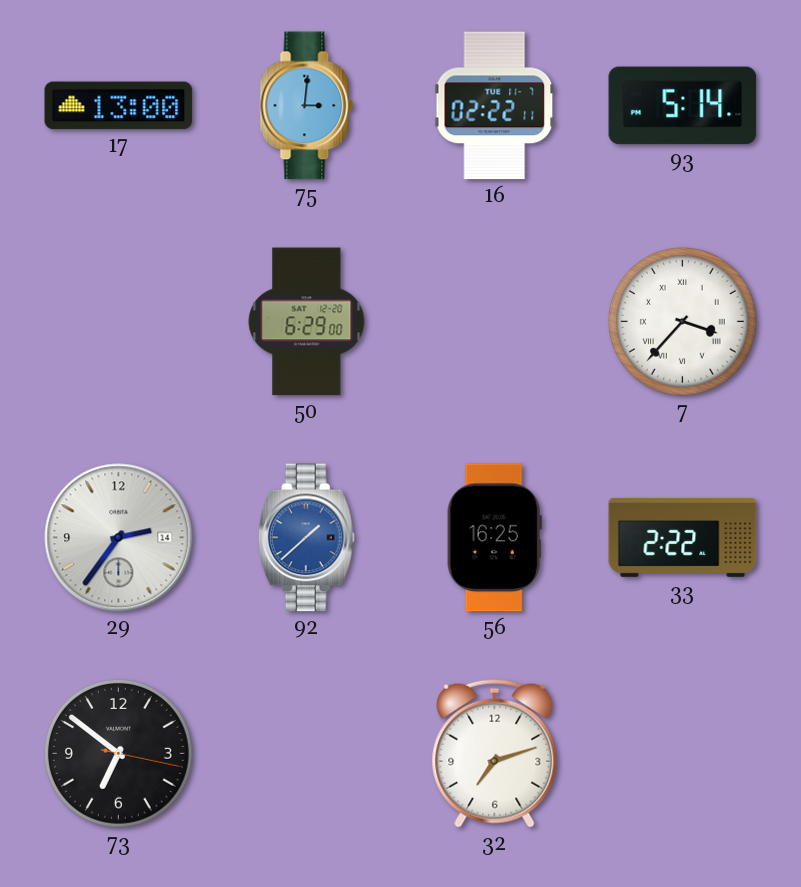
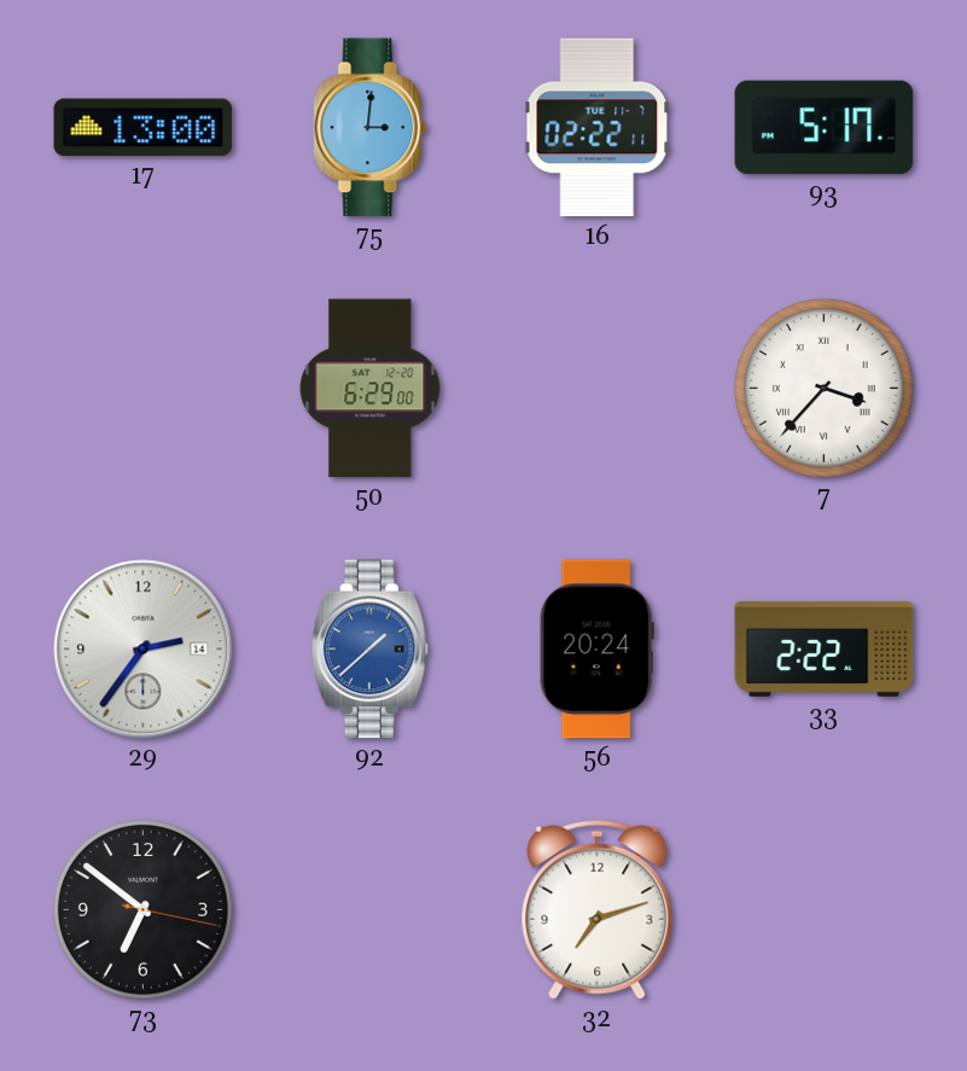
93: 5:14 -> 5:17
56: 16:25 -> 20:24
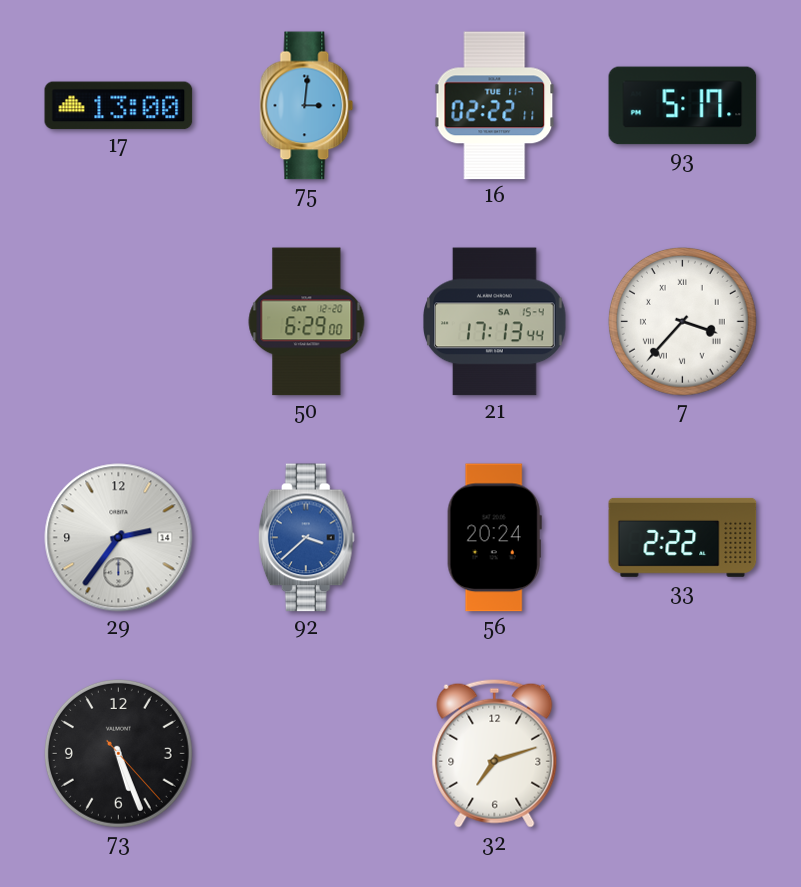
21: none -> 17:13
92: 1:38 -> 3:38
73: 6:51 -> 5:26
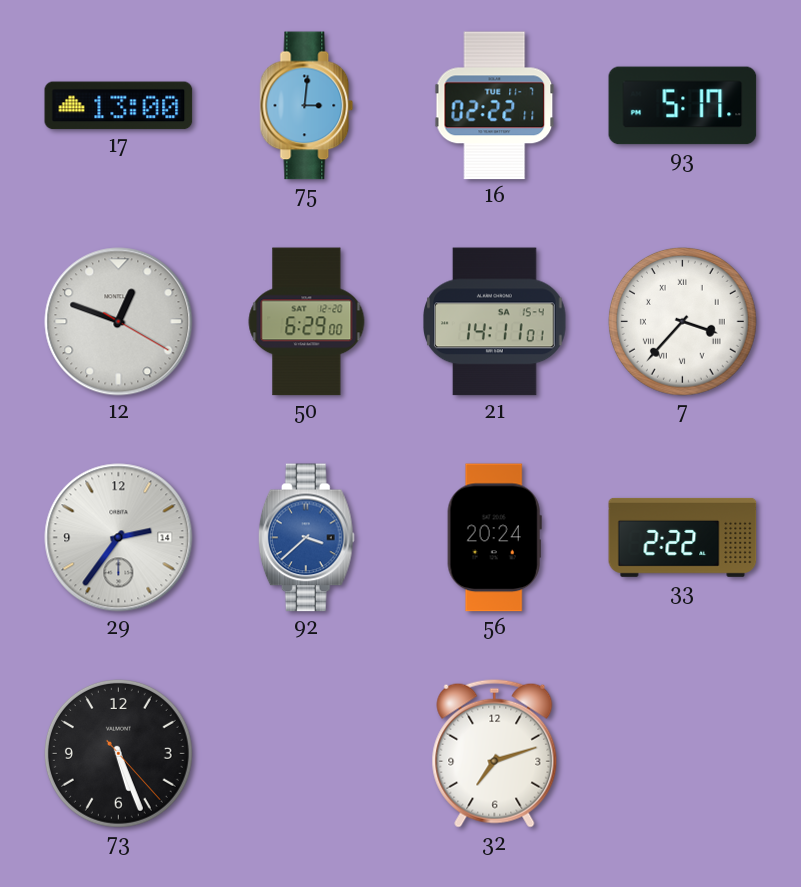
12: none -> 12:48
21: 17:13 -> 14:11
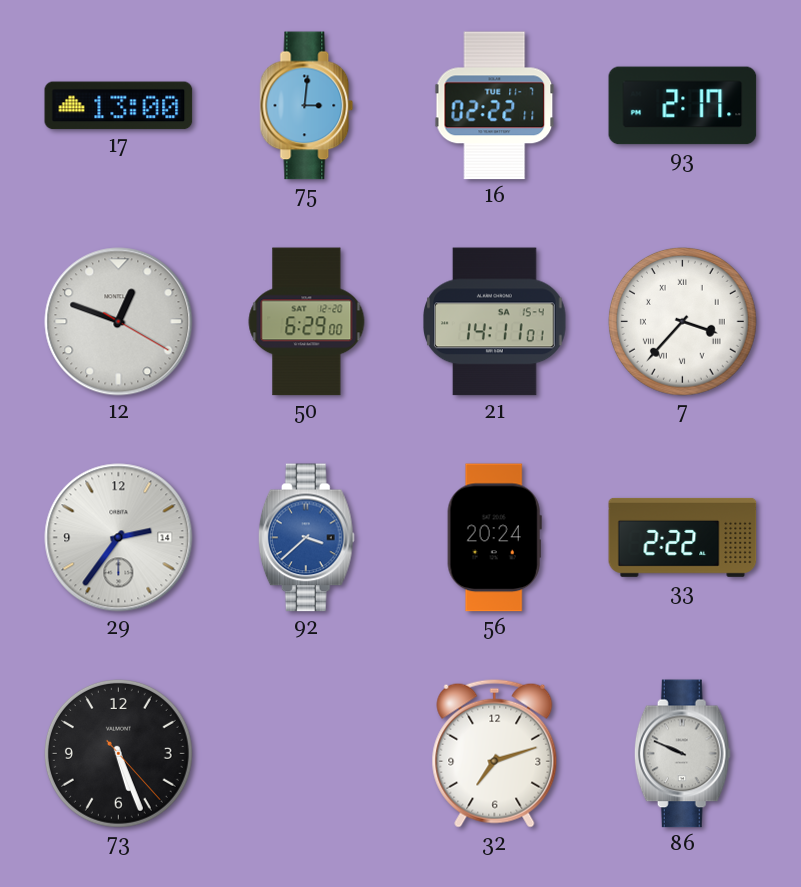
93: 5:17 -> 2:17
86: none -> 9:49
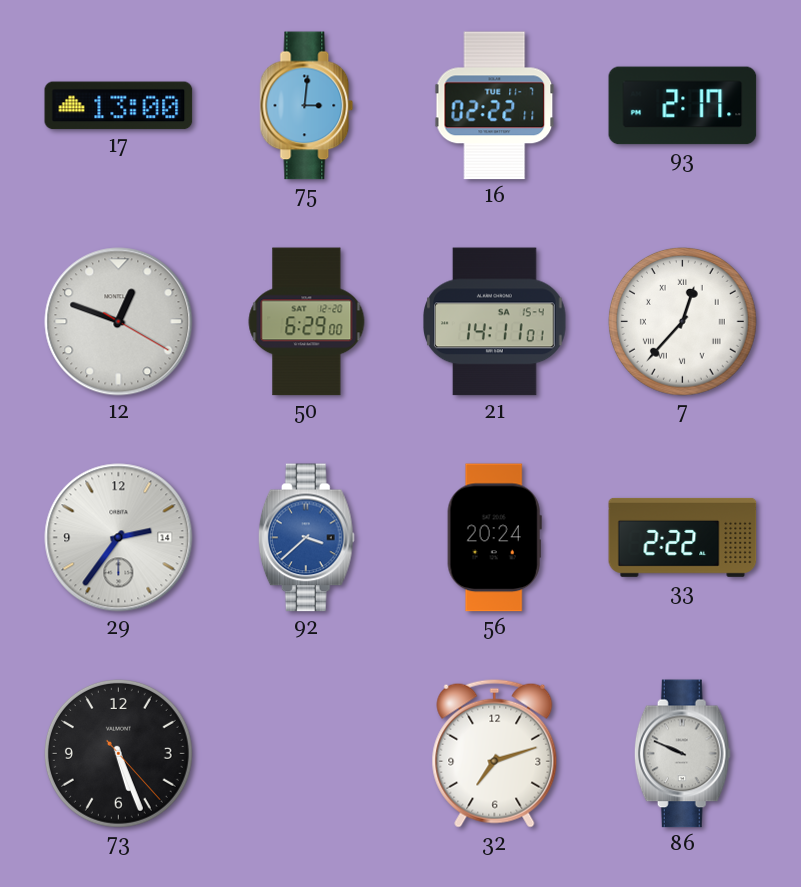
7: 3:37 -> 12:37
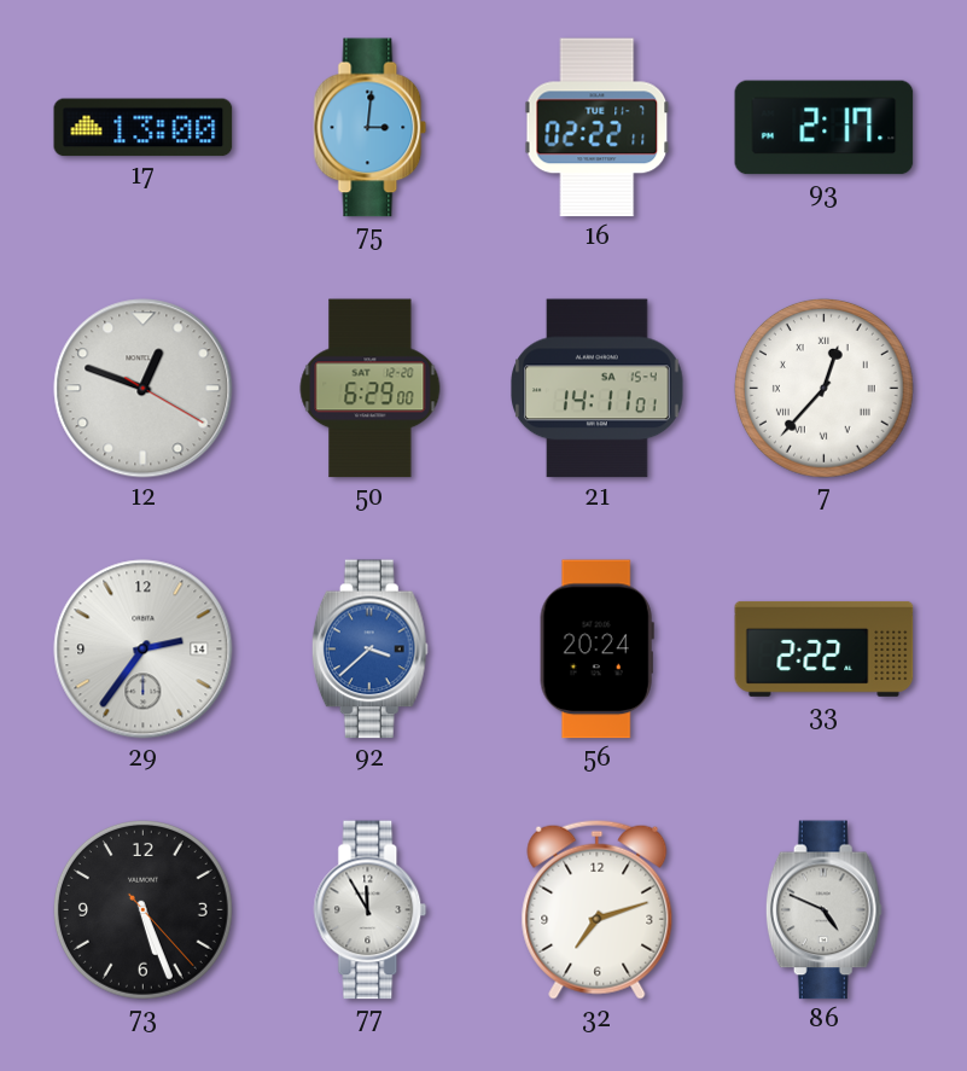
77: none -> 11:55
86: 9:49 -> 4:49
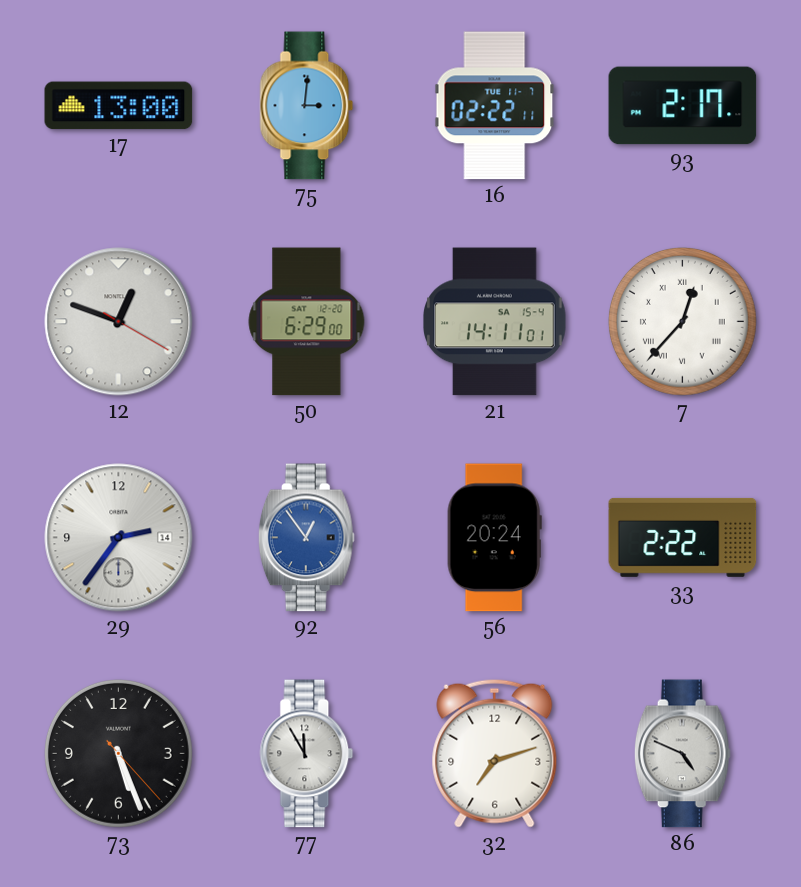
92: 3:38 -> 12:54
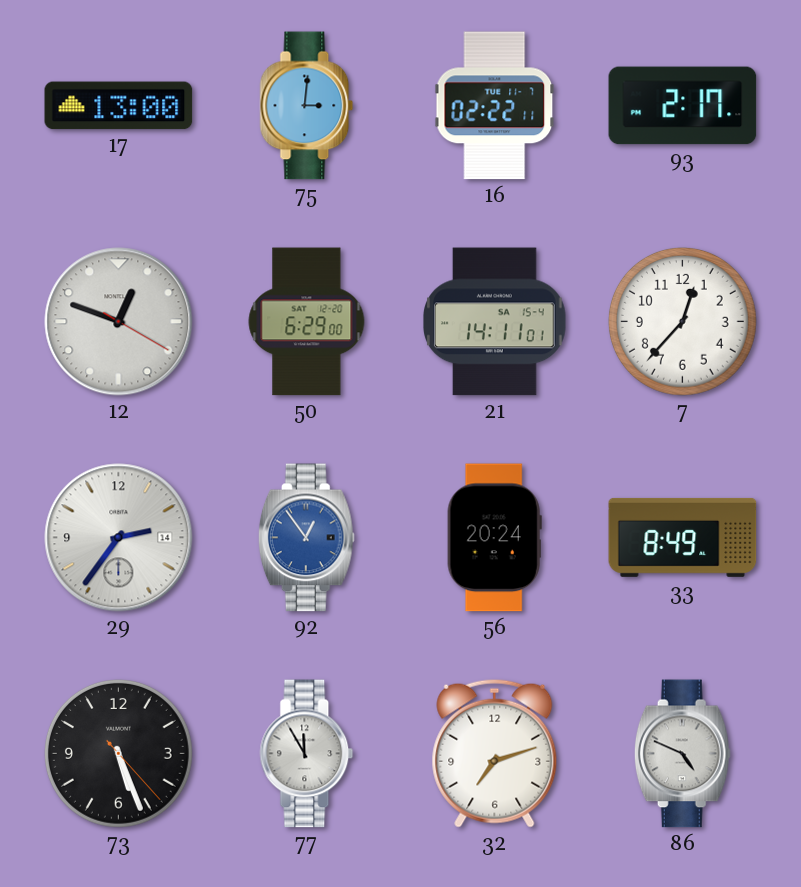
7 numerals: Roman -> Arabic
33: 2:22 -> 8:49
